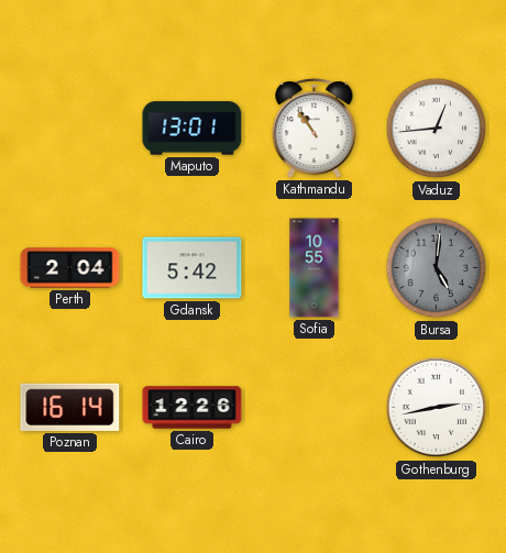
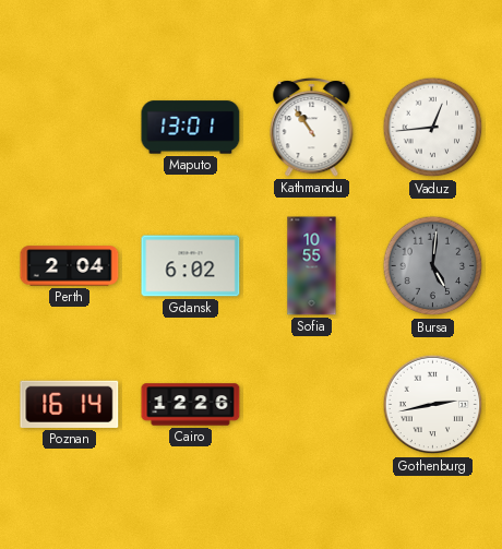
Gdansk: 5:42 -> 6:02
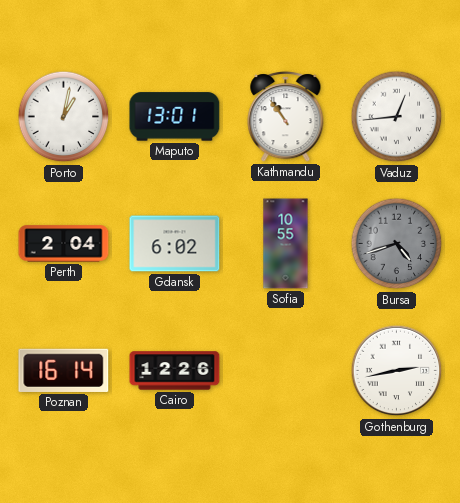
Porto: none -> 1:02
Bursa: 5:01 -> 4:42
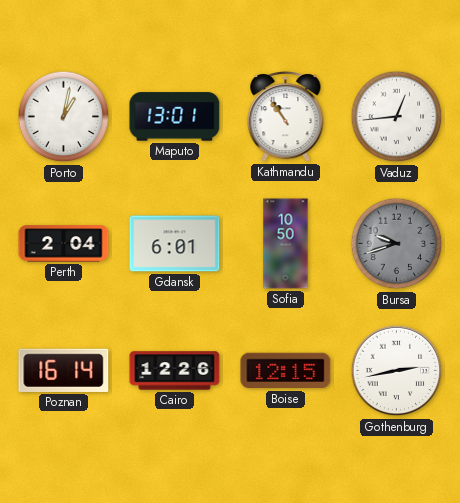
Gdansk: 6:02 -> 6:01
Sofia: 10:55 -> 10:50
Bursa: 4:42 -> 9:42
Boise: none -> 12:15
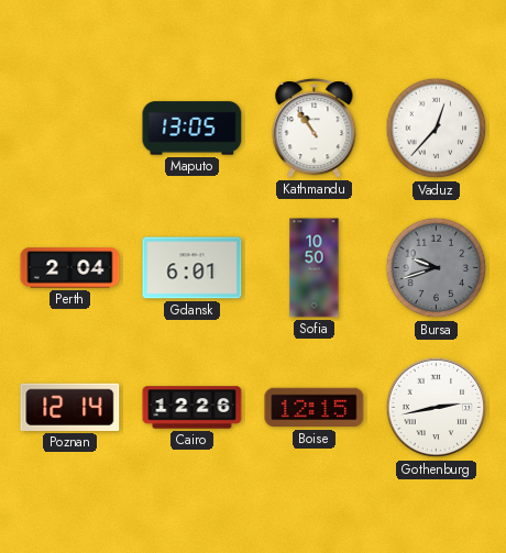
Porto: 1:02 -> none
Maputo: 13:01 -> 13:05
Vaduz: 12:44 -> 12:37
Poznan: 16:14 -> 12:14
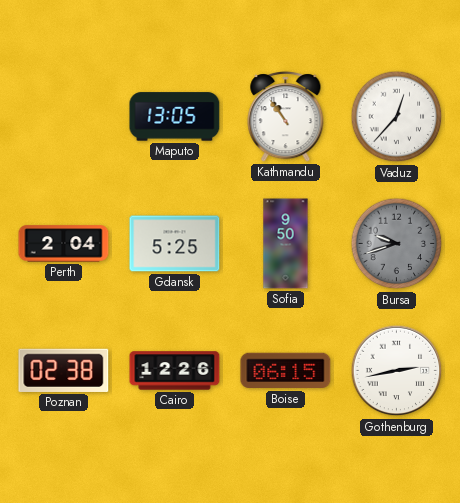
Gdansk: 6:01 -> 5:25
Sofia: 10:50 -> 9:50
Poznan: 12:14 -> 02:38
Boise: 12:15 -> 06:15
